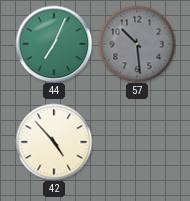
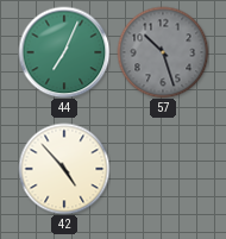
57: 10:29 -> 10:27
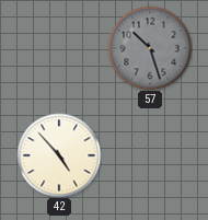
44: 7:04 -> none
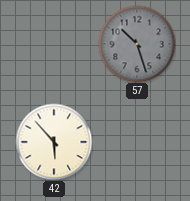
42: 4:53 -> 5:53
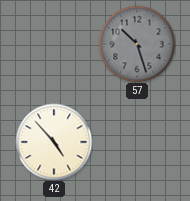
42: 5:53 -> 4:53
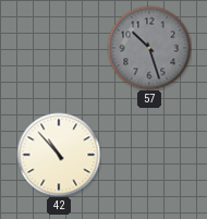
42: 4:53 -> 10:53
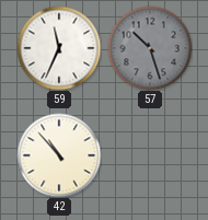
59: none -> 11:34
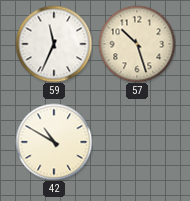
57 dial: grey -> cream
42: 10:53 -> 10:50
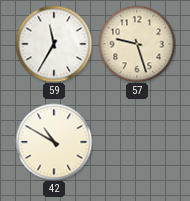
59: 11:34 -> 11:35
57: 10:27 -> 9:27
